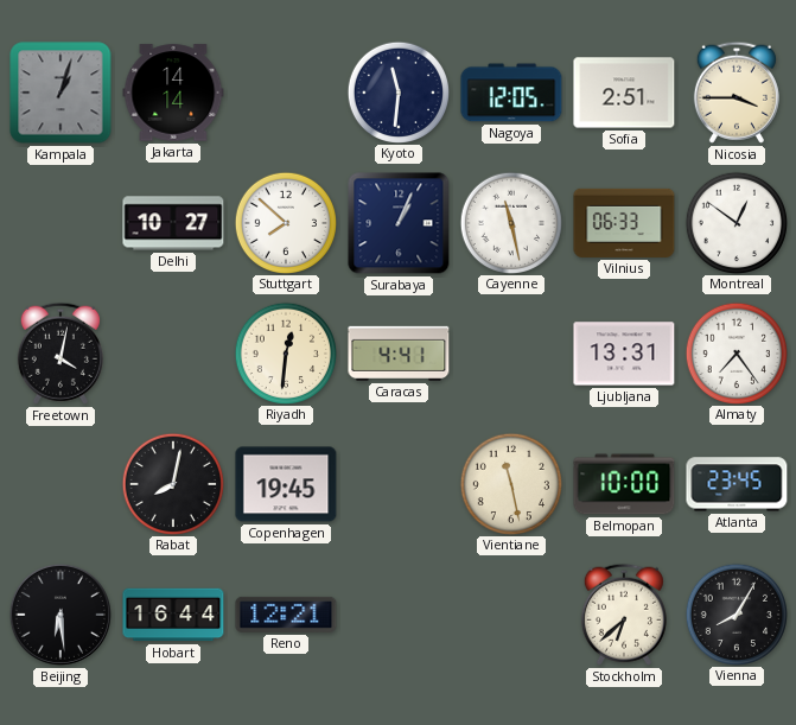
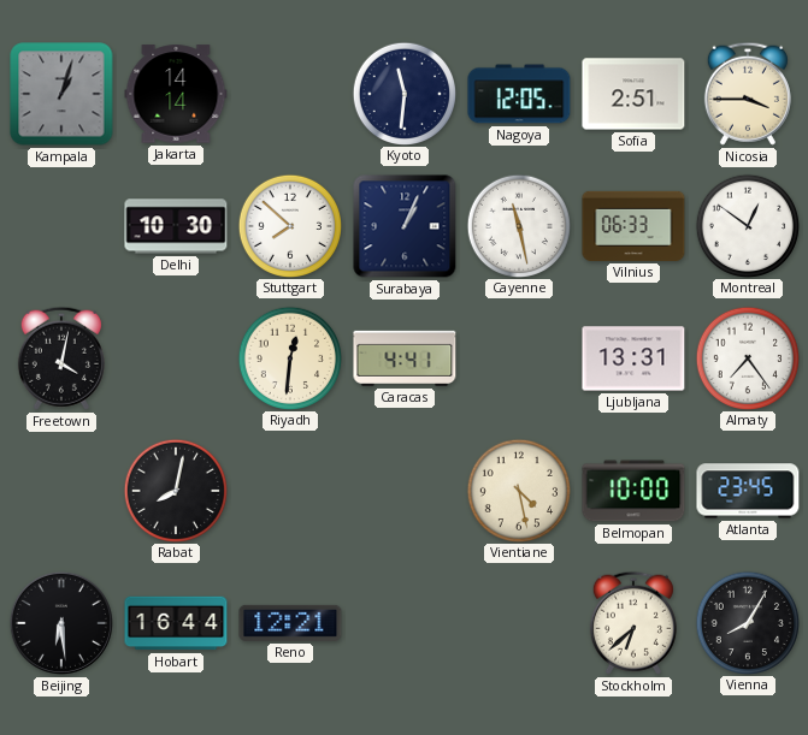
Delhi: 10:27 -> 10:30
Copenhagen: 19:45 -> none
Vientiane: 11:28 -> 4:28
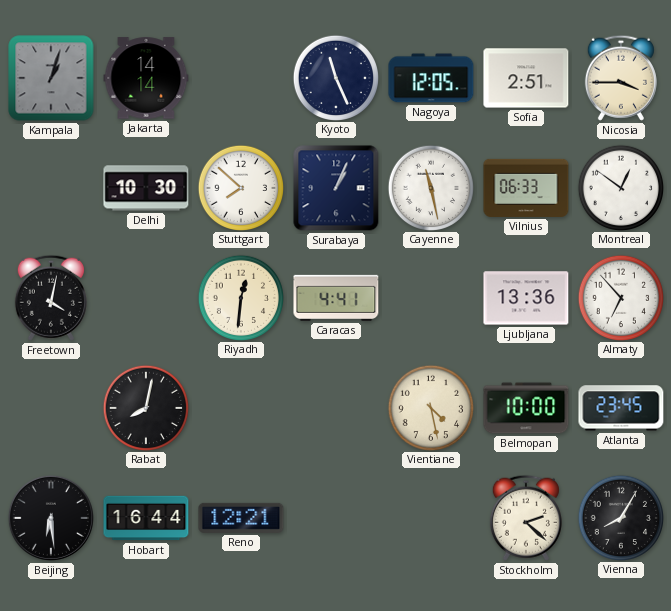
Kyoto: 11:31 -> 11:26
Ljubljana: 13:31 -> 13:36
Almaty: 7:24 -> 6:53
Stockholm: 6:38 -> 2:22
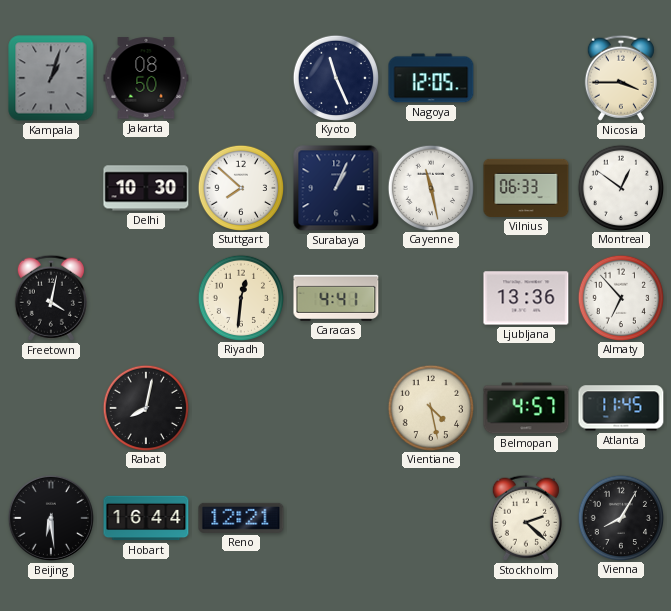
Jakarta: 14:14 -> 08:50
Sofia: 2:51 -> none
Belmopan: 10:00 -> 4:57
Atlanta: 23:45 -> 11:45
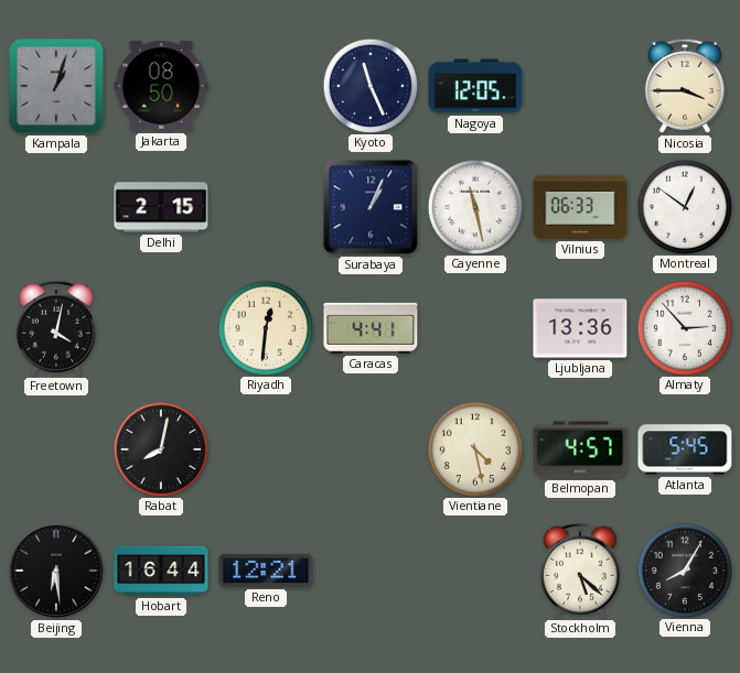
Delhi: 10:30 -> 2:15
Stuttgart: 7:52 -> none
Almaty: 6:53 -> 2:53
Atlanta: 11:45 -> 5:45
Stockholm: 2:22 -> 5:22
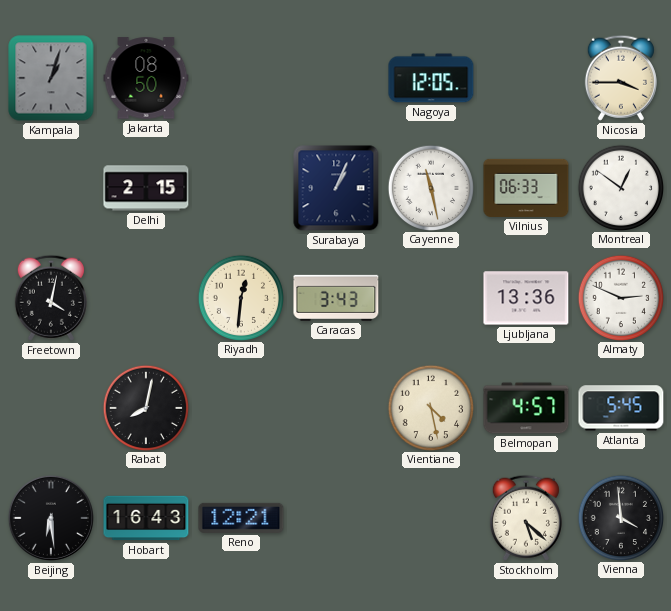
Kyoto: 11:26 -> none
Caracas: 4:41 -> 3:43
Almaty: 2:53 -> 2:49
Hobart: 16:44 -> 16:43
Vienna: 8:05 -> 3:59
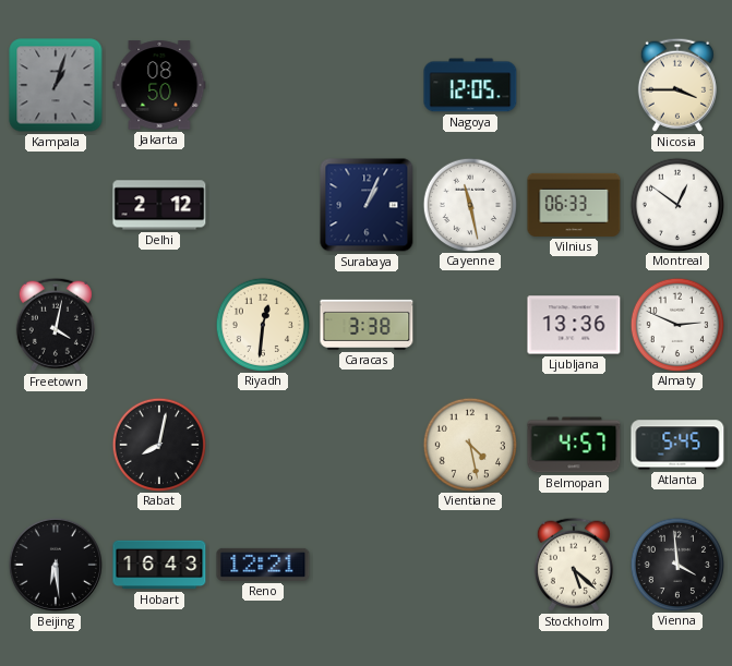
Delhi: 2:15 -> 2:12
Caracas: 3:43 -> 3:38
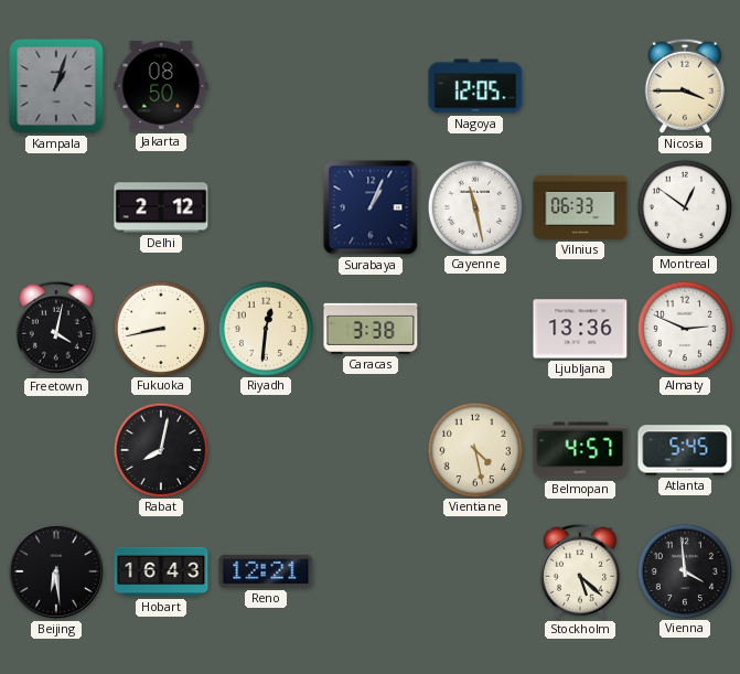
Fukuoka: none -> 8:43
